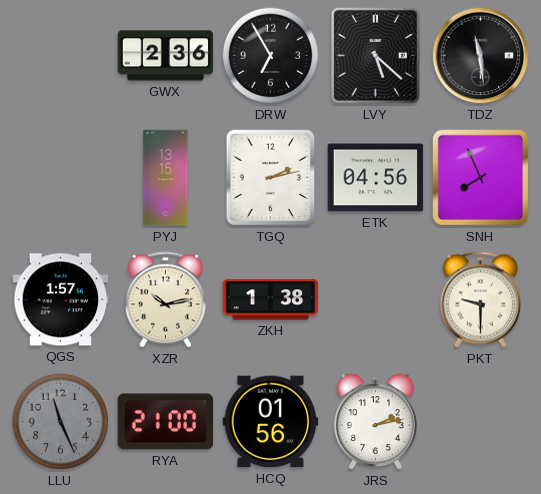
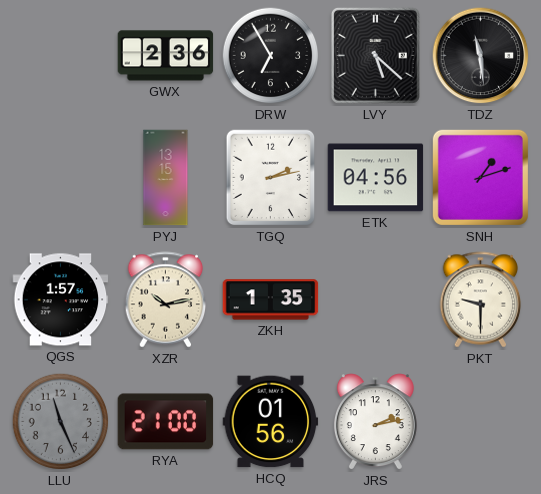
SNH: 7:56 -> 1:12
ZKH: 1:38 -> 1:35
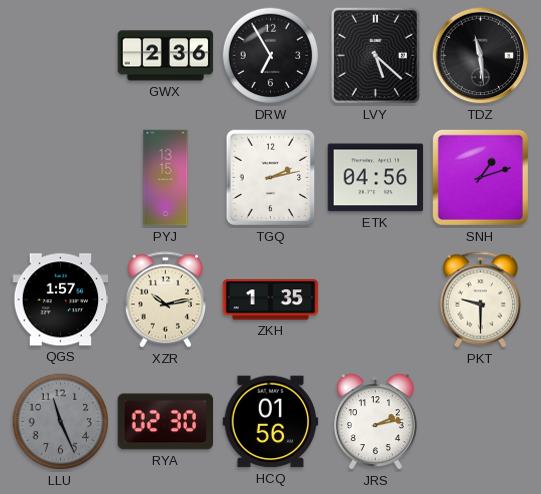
RYA: 21:00 -> 02:30
